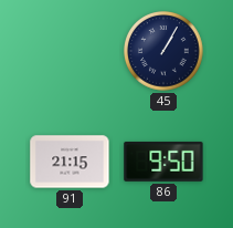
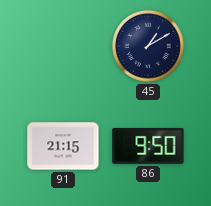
45: 1:05 -> 1:10
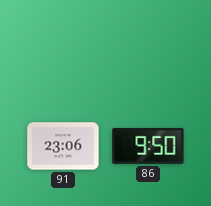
45: 1:10 -> none
91: 21:15 -> 23:06
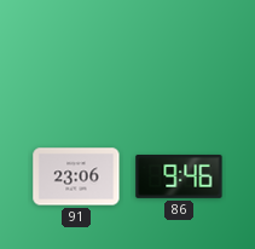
86: 9:50 -> 9:46
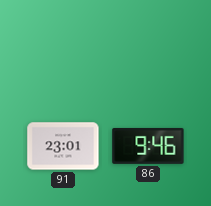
91: 23:06 -> 23:01
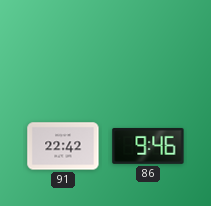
91: 23:01 -> 22:42
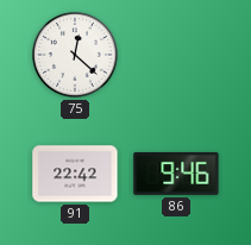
75: none -> 12:22
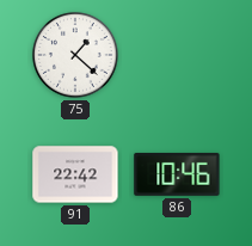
75: 12:22 -> 1:22
86: 9:46 -> 10:46
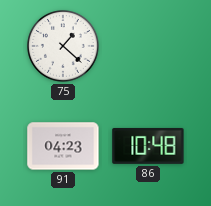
91: 22:42 -> 04:23
86: 10:46 -> 10:48
